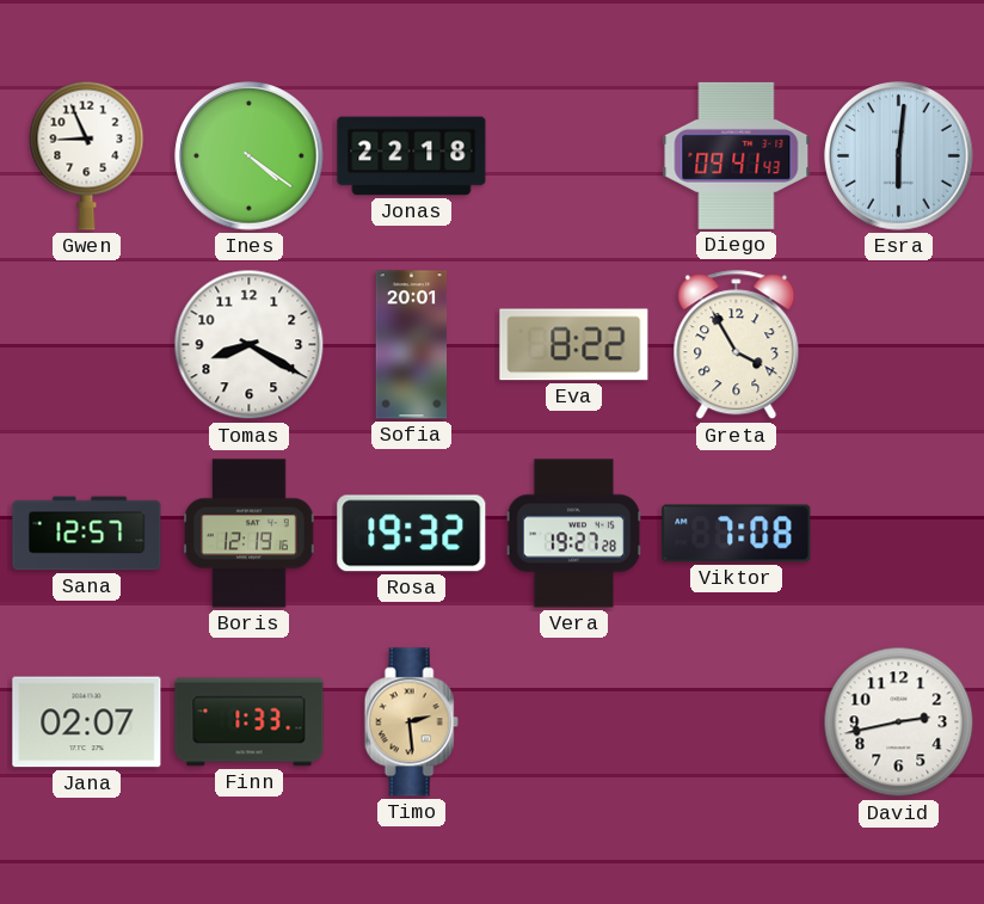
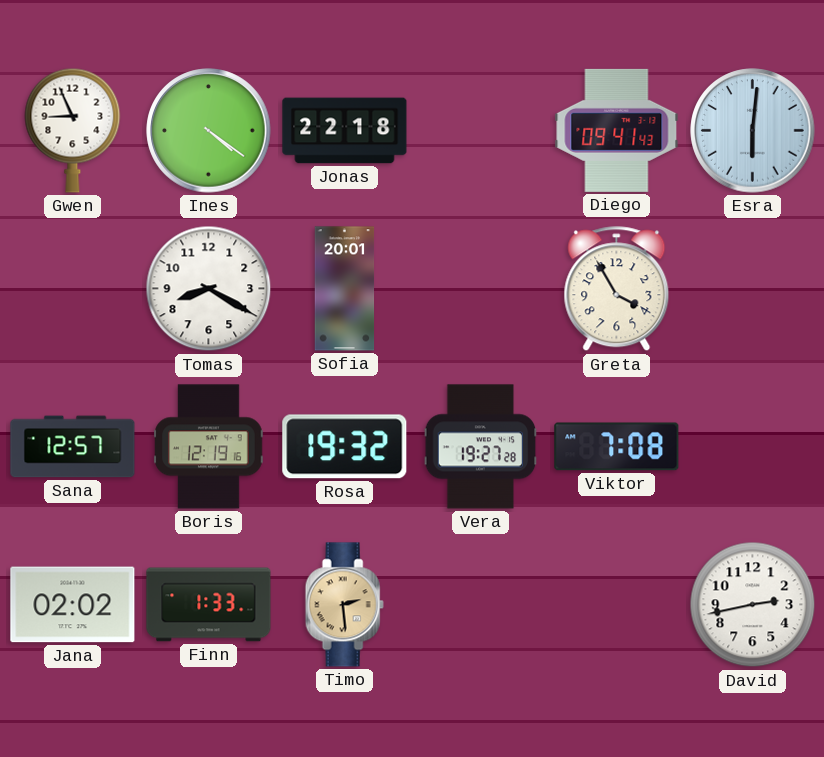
Eva: 8:22 -> none
Jana: 02:07 -> 02:02
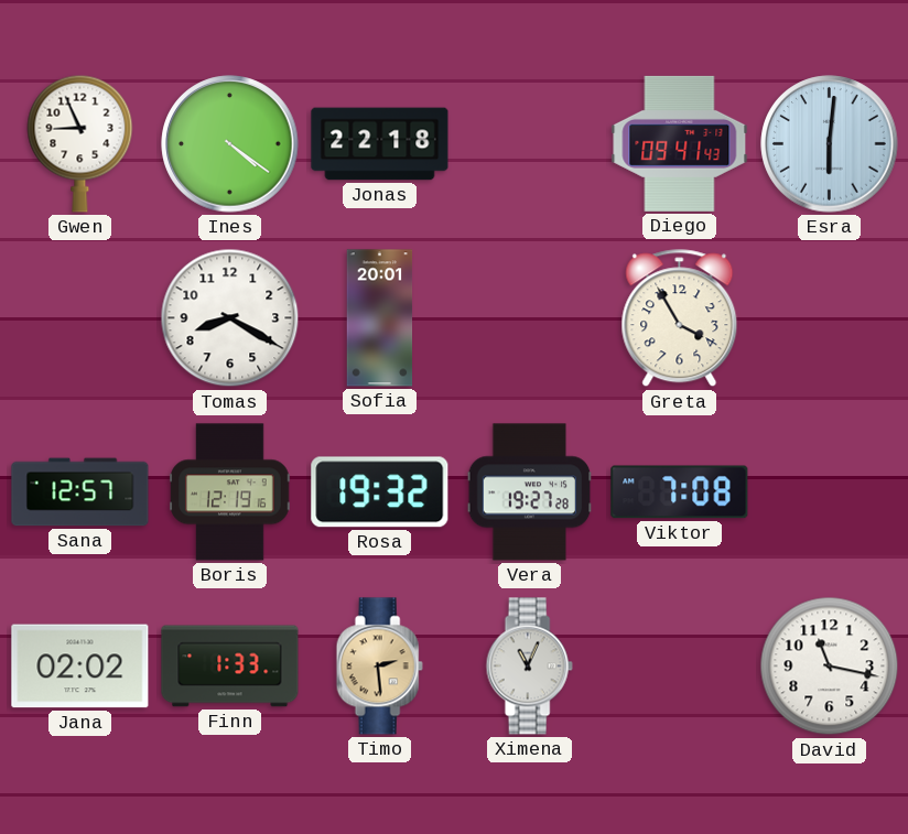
Ximena: none -> 11:04
David: 2:43 -> 11:17
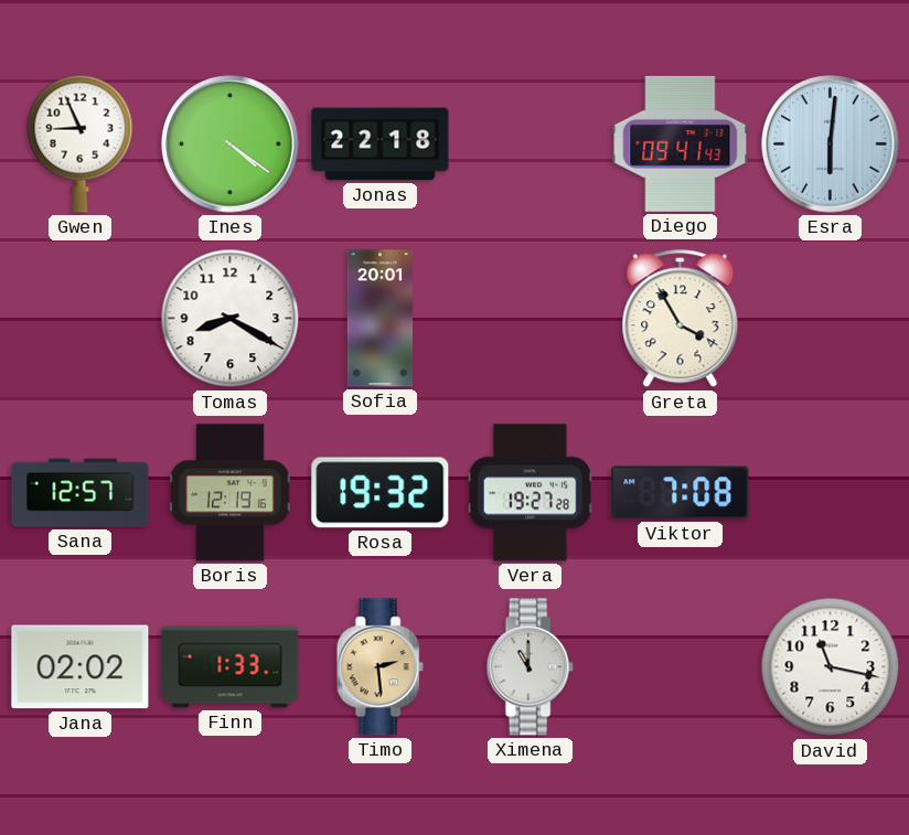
Ximena: 11:04 -> 11:00
